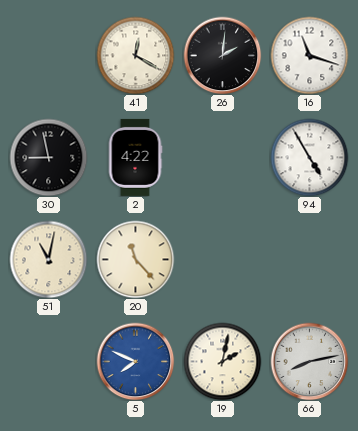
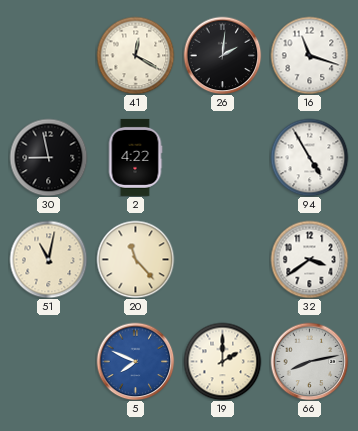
32: none -> 3:39
19: 2:02 -> 2:00
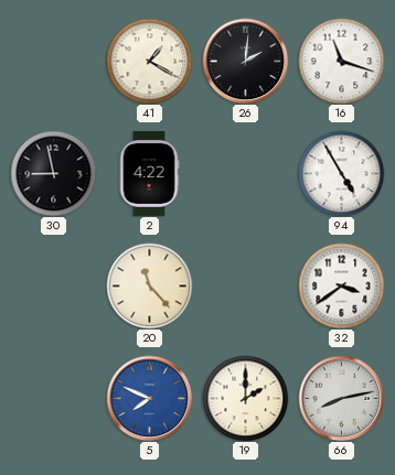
41: 12:20 -> 1:20
51: 11:02 -> none
